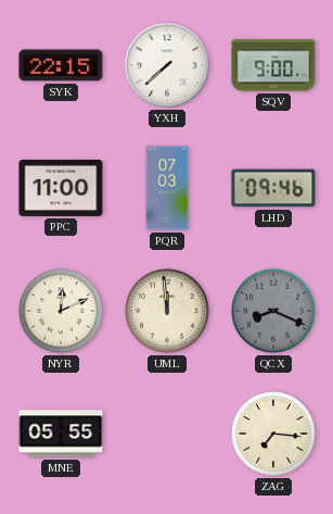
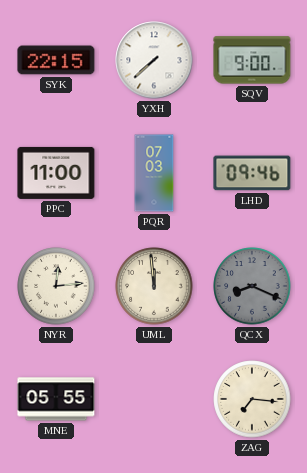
NYR: 12:11 -> 12:14
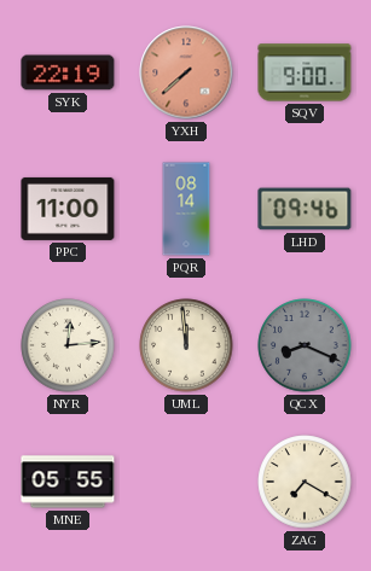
SYK: 22:15 -> 22:19
YXH dial: white -> salmon
PQR: 07:03 -> 08:14
ZAG: 7:16 -> 7:20
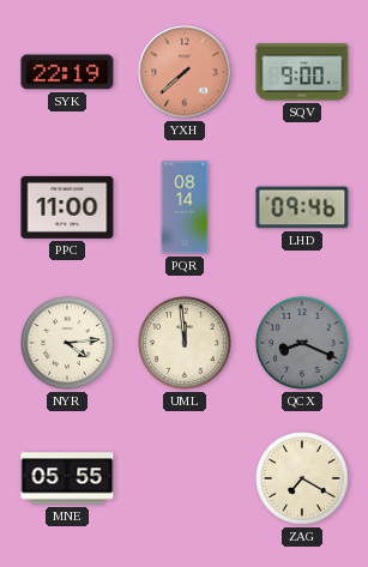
NYR: 12:14 -> 4:14
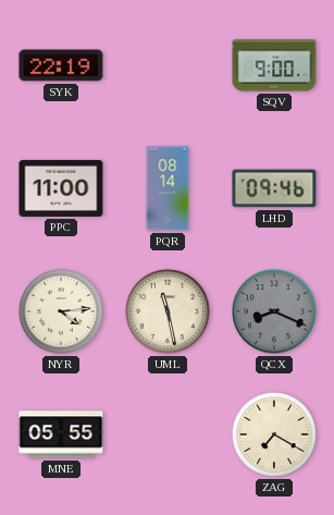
YXH: 7:38 -> none
UML: 11:59 -> 11:28
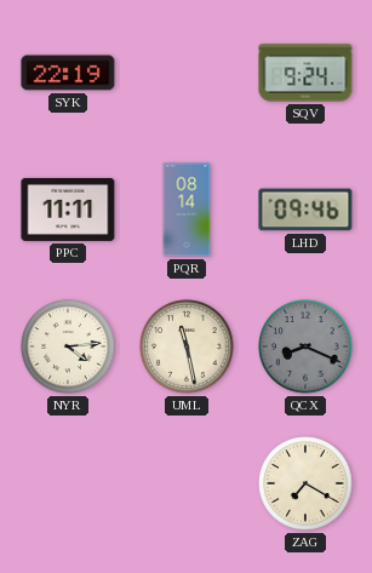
SQV: 9:00 -> 9:24
PPC: 11:00 -> 11:11
MNE: 05:55 -> none
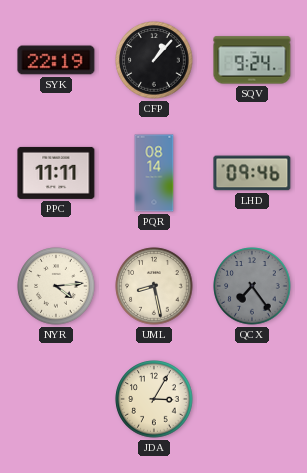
CFP: none -> 1:07
UML: 11:28 -> 8:28
QCX: 8:19 -> 7:24
JDA: none -> 3:05
ZAG: 7:20 -> none
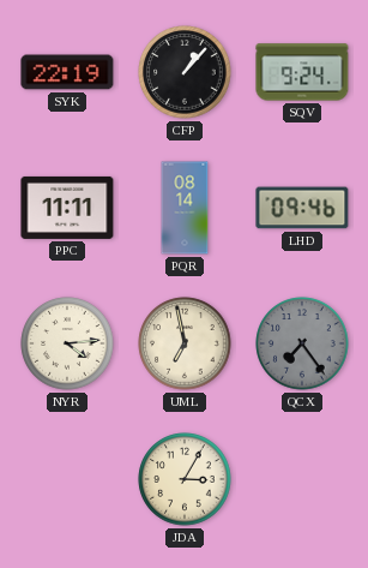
UML: 8:28 -> 6:58
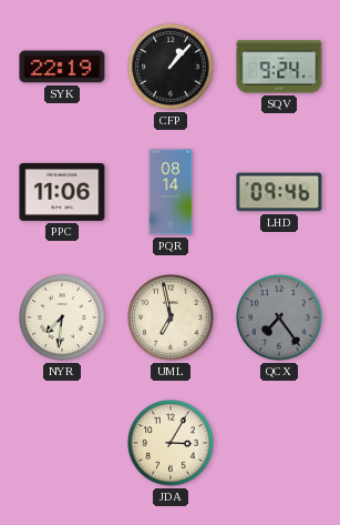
PPC: 11:11 -> 11:06
NYR: 4:14 -> 7:31
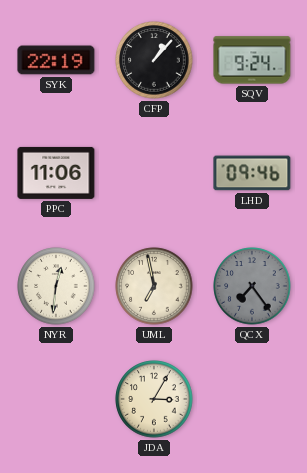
PQR: 08:14 -> none
NYR: 7:31 -> 12:31
